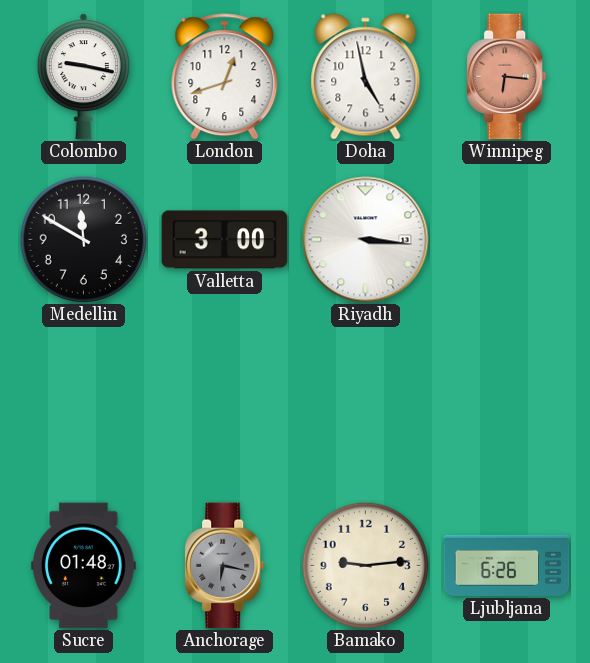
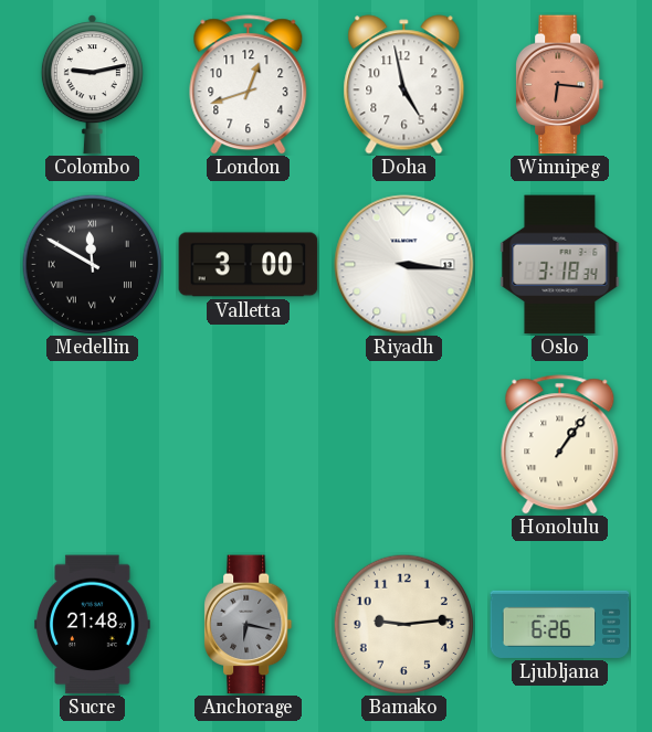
Colombo: 9:17 -> 9:13
Medellin numerals: Arabic -> Roman
Oslo: none -> 3:18
Honolulu: none -> 1:06
Sucre: 01:48 -> 21:48
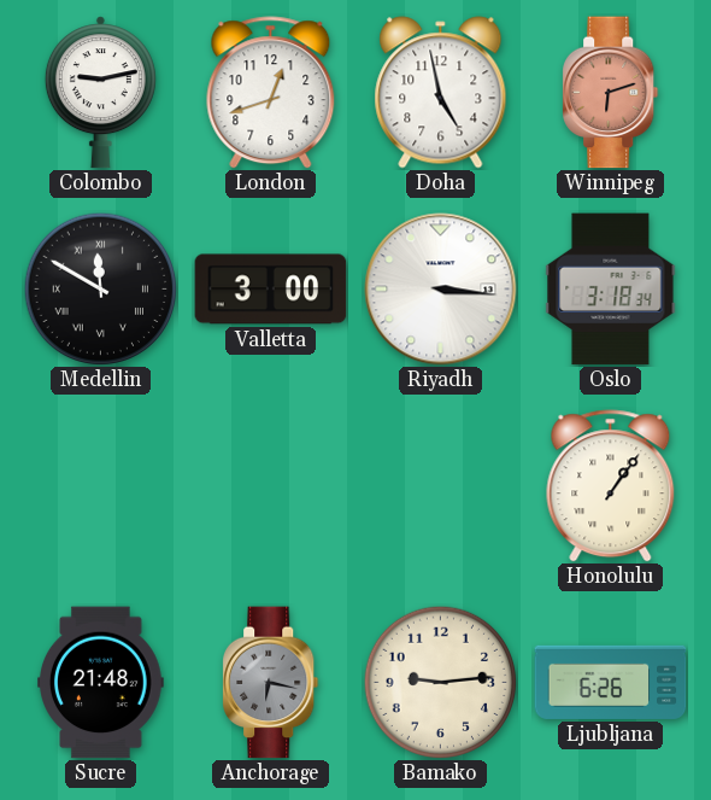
Winnipeg: 6:16 -> 6:12
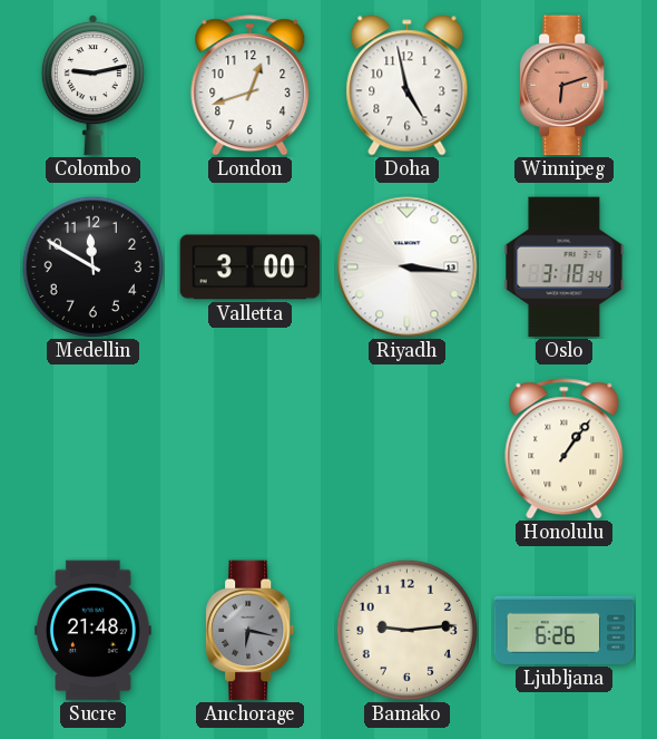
Medellin numerals: Roman -> Arabic
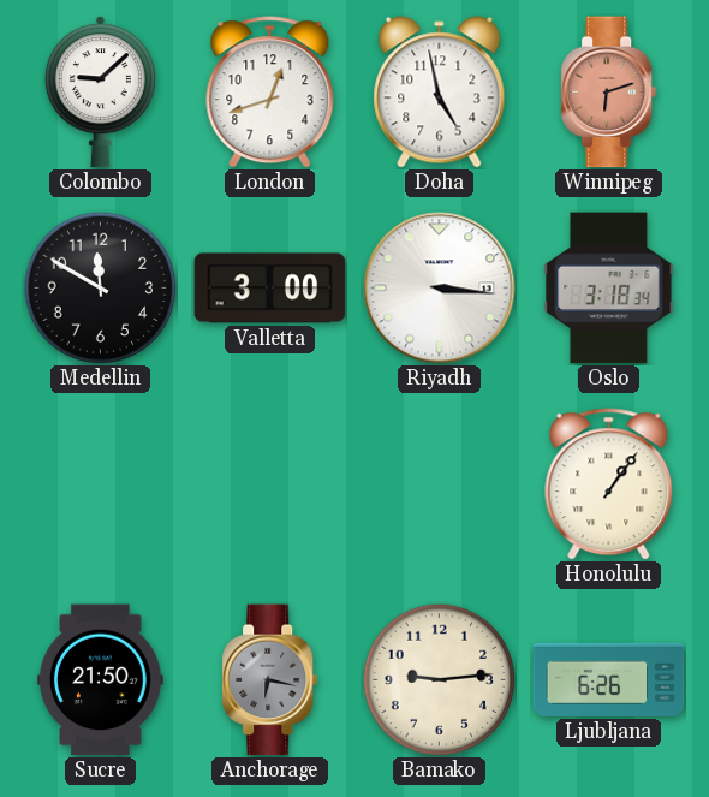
Colombo: 9:13 -> 9:08
Sucre: 21:48 -> 21:50
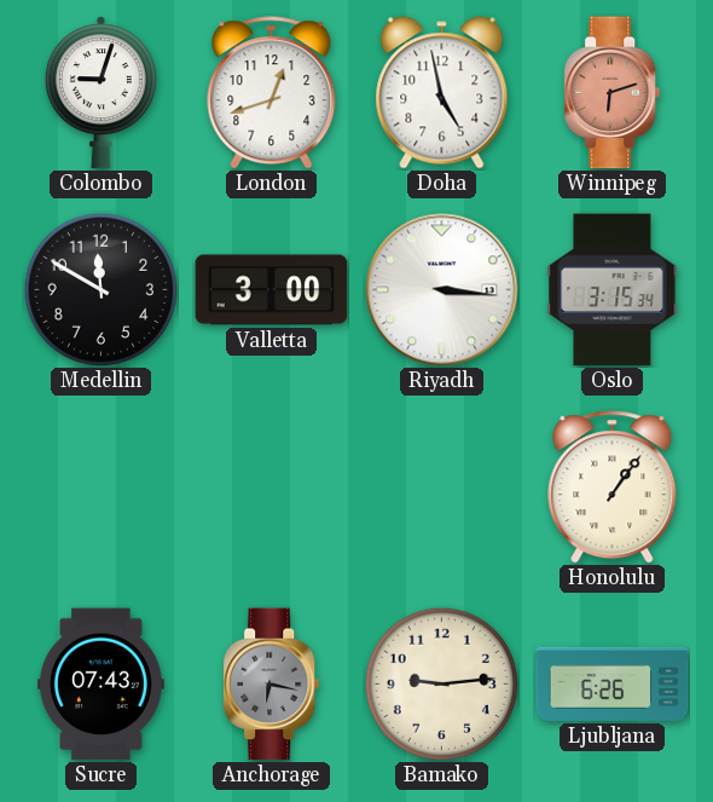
Colombo: 9:08 -> 9:03
Oslo: 3:18 -> 3:15
Sucre: 21:50 -> 07:43
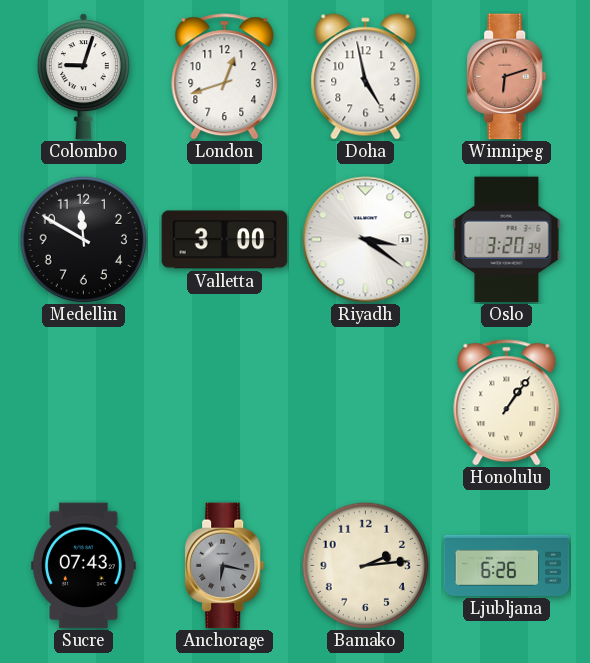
Riyadh: 3:16 -> 3:21
Oslo: 3:15 -> 3:20
Bamako: 9:14 -> 2:14
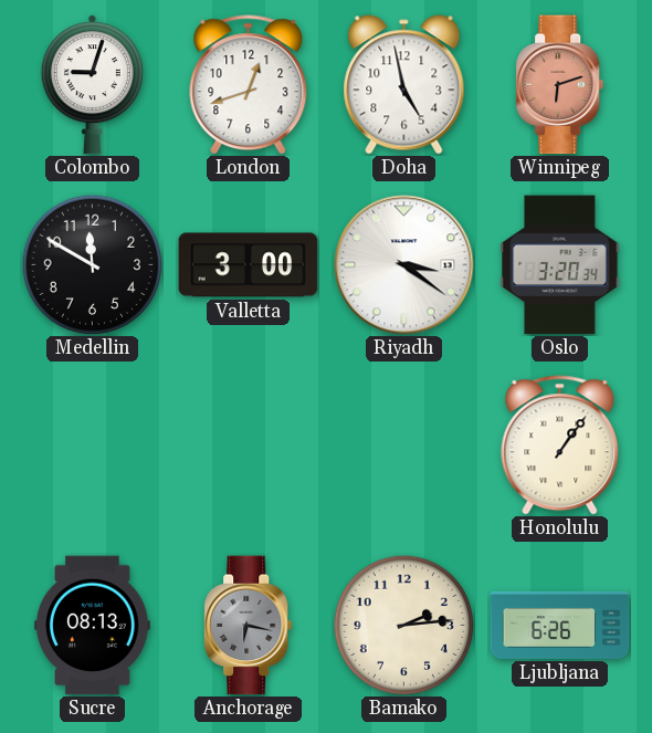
Sucre: 07:43 -> 08:13
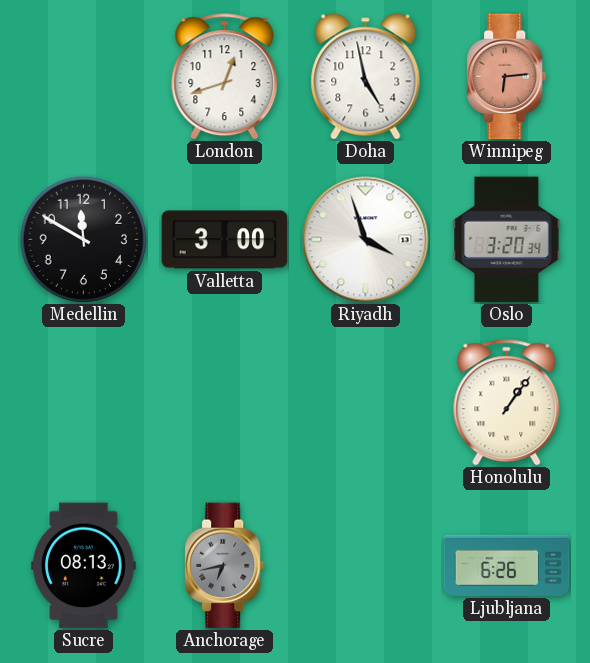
Colombo: 9:03 -> none
Winnipeg: 6:12 -> 6:14
Riyadh: 3:21 -> 3:57
Anchorage: 6:17 -> 6:43
Bamako: 2:14 -> none
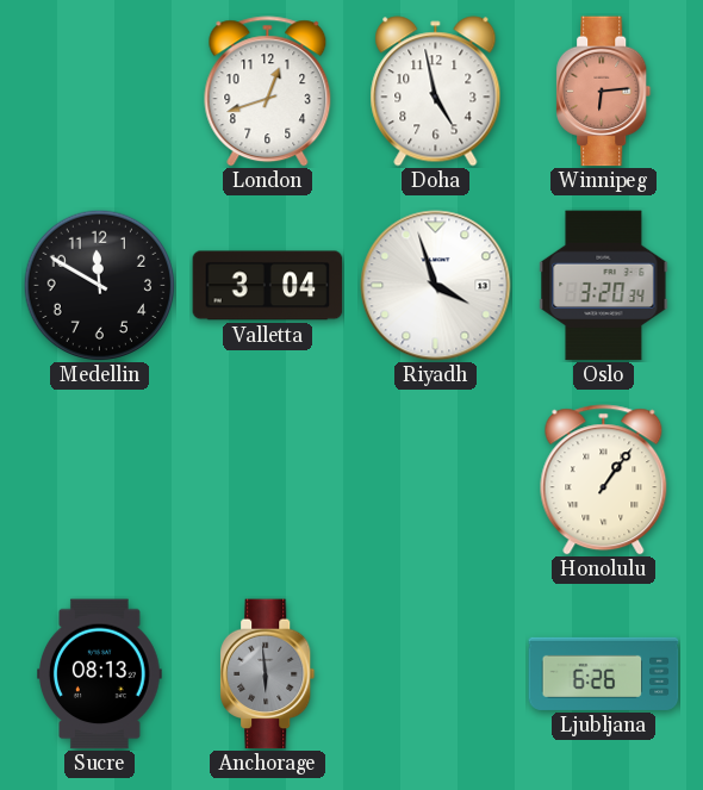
Valletta: 3:00 -> 3:04
Anchorage: 6:43 -> 5:59
